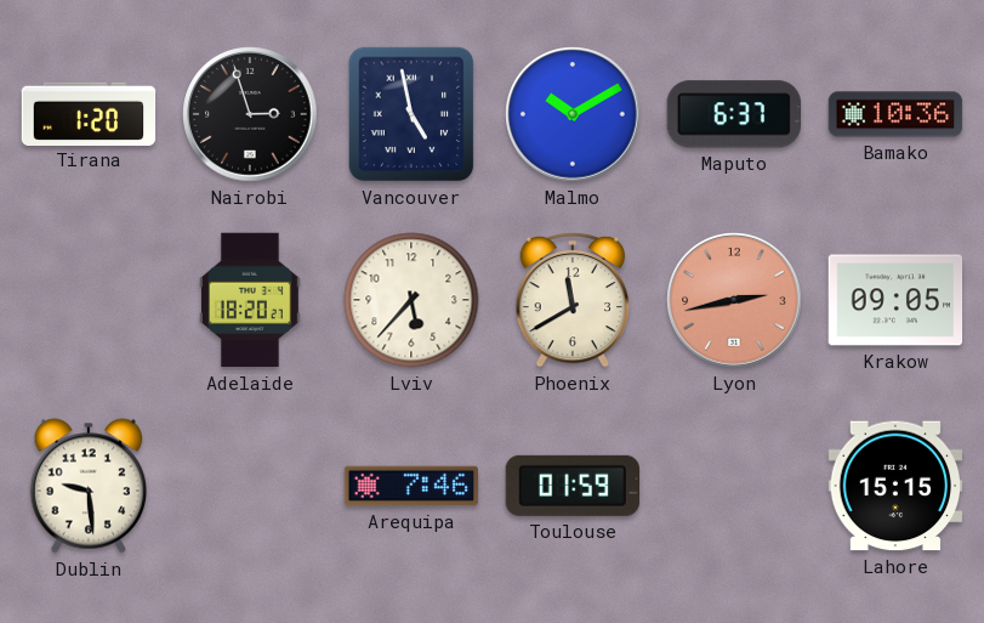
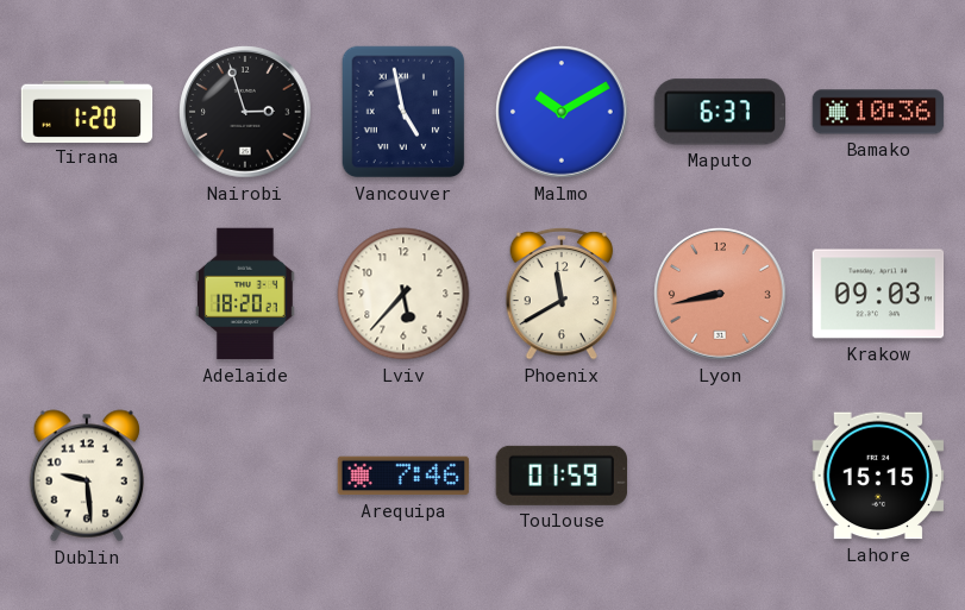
Lyon: 2:43 -> 8:43
Krakow: 09:05 -> 09:03
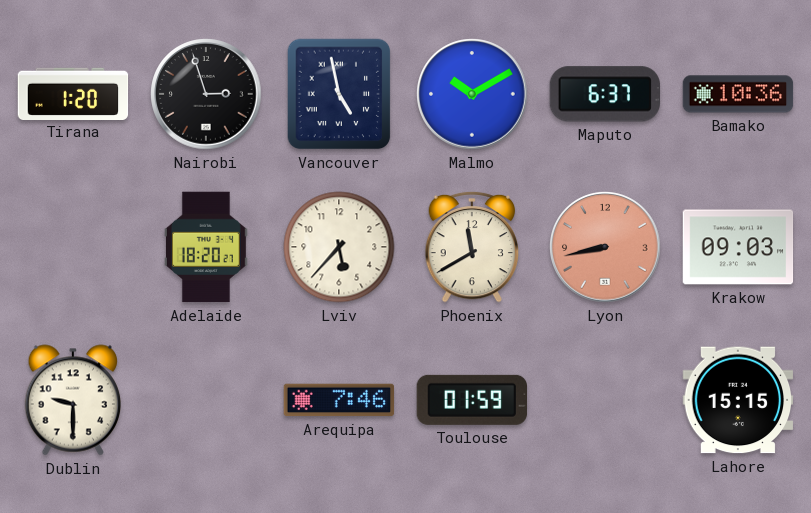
Dublin: 9:29 -> 9:30
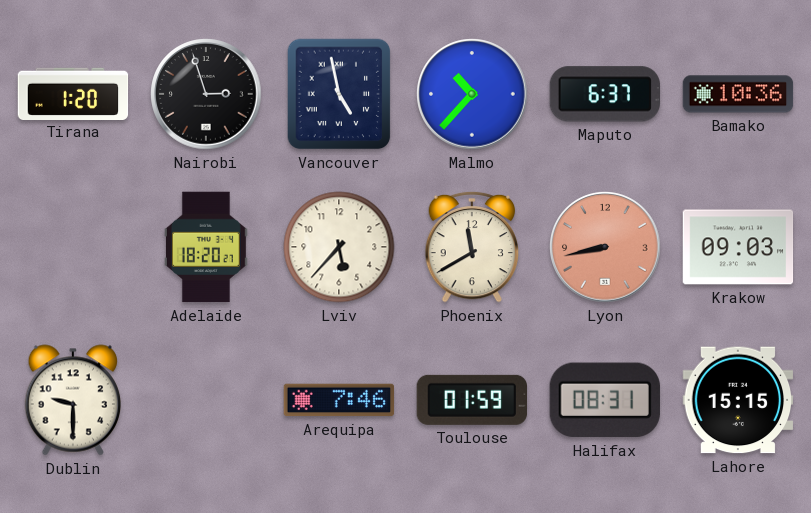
Malmo: 10:10 -> 10:37
Halifax: none -> 08:31
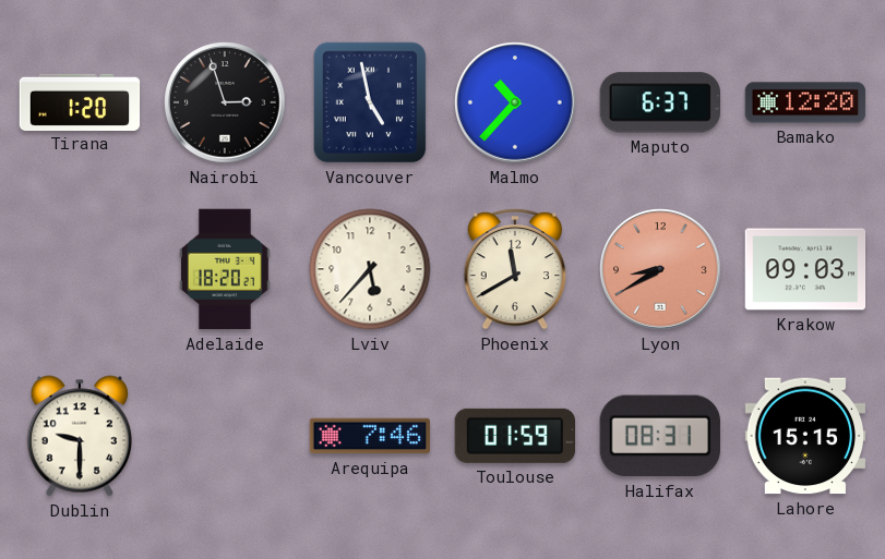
Bamako: 10:36 -> 12:20
Lyon: 8:43 -> 8:40
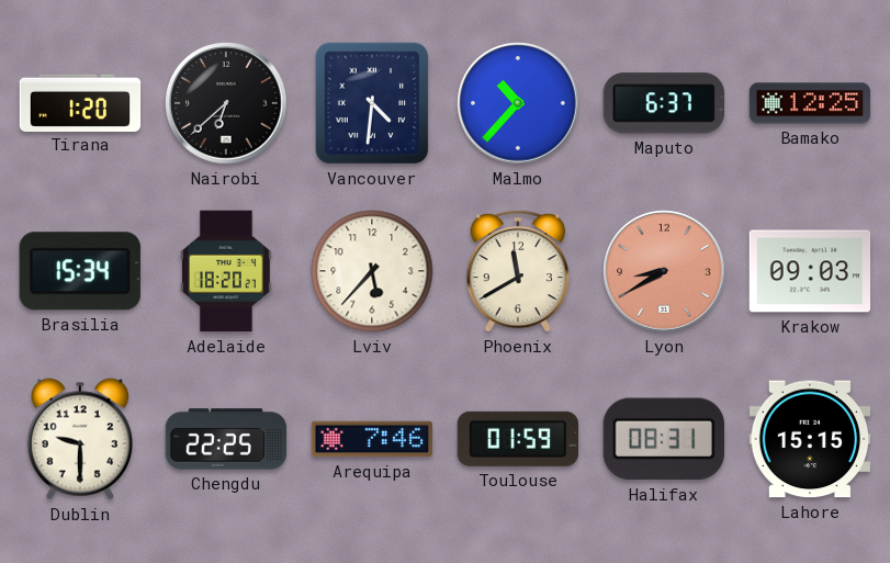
Nairobi: 2:57 -> 6:38
Vancouver: 4:58 -> 4:31
Bamako: 12:20 -> 12:25
Brasilia: none -> 15:34
Chengdu: none -> 22:25
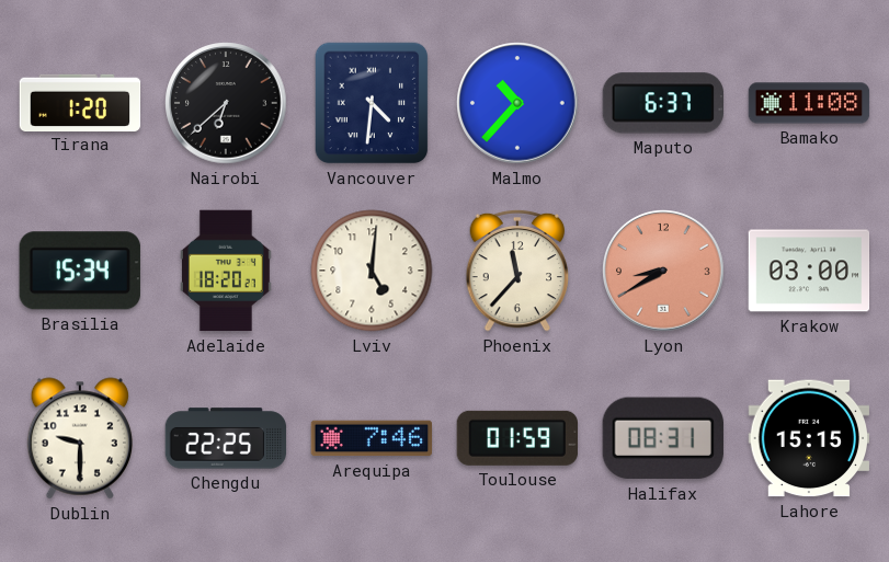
Bamako: 12:25 -> 11:08
Lviv: 5:37 -> 5:01
Phoenix: 11:40 -> 11:37
Krakow: 09:03 -> 03:00
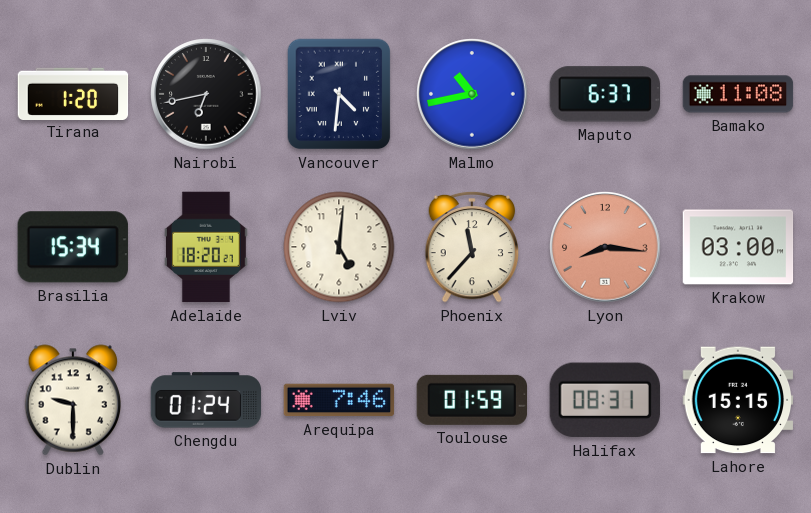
Nairobi: 6:38 -> 6:43
Malmo: 10:37 -> 10:43
Lyon: 8:40 -> 8:16
Chengdu: 22:25 -> 01:24
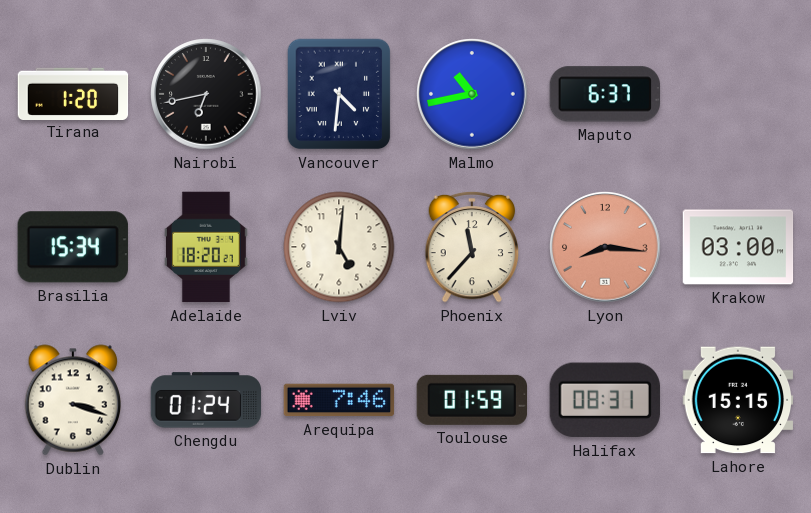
Bamako: 11:08 -> none
Dublin: 9:30 -> 3:18
